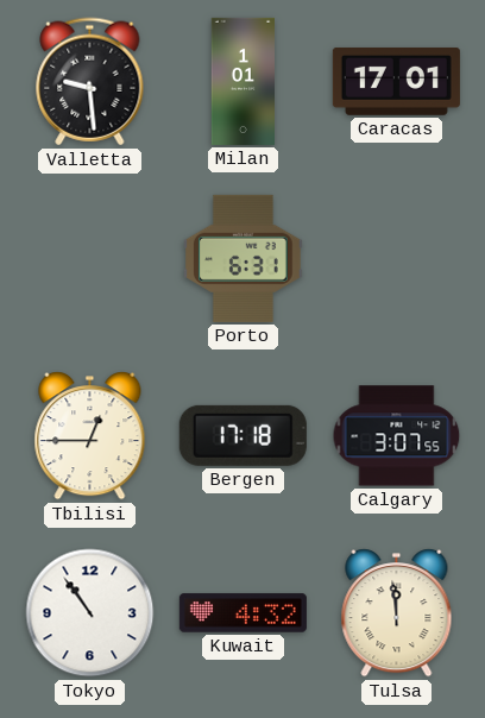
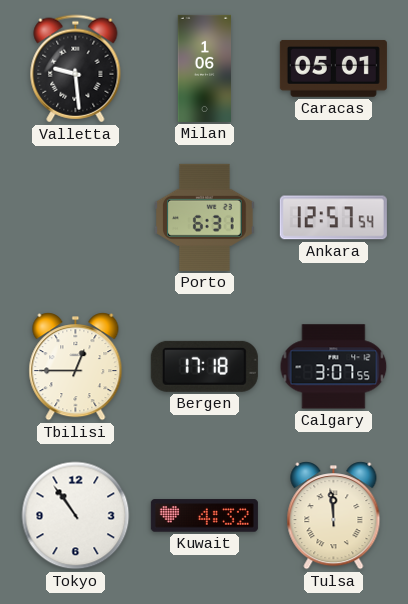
Milan: 1:01 -> 1:06
Caracas: 17:01 -> 05:01
Ankara: none -> 12:57
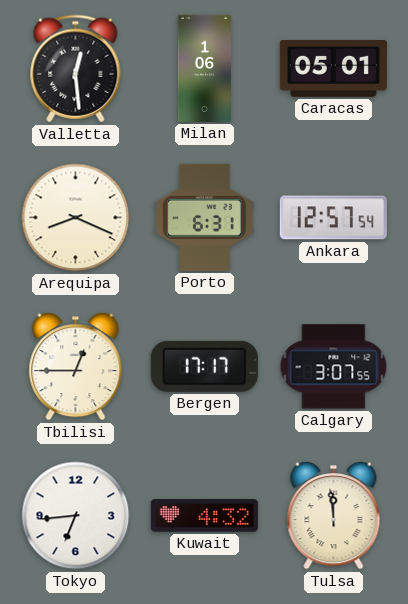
Valletta: 9:29 -> 12:29
Arequipa: none -> 8:19
Bergen: 17:18 -> 17:17
Tokyo: 10:54 -> 6:44
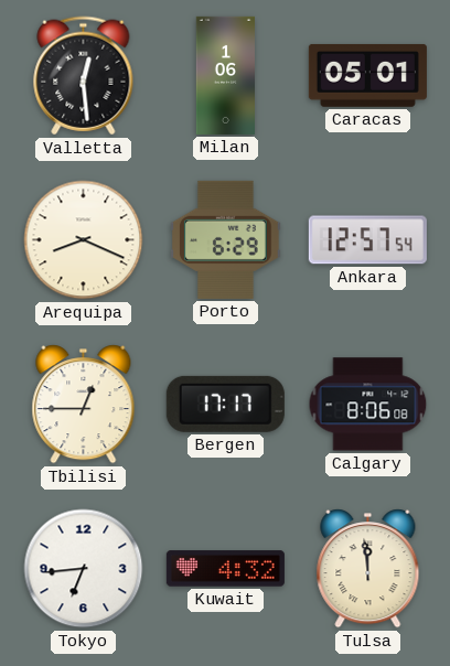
Porto: 6:31 -> 6:29
Calgary: 3:07 -> 8:06
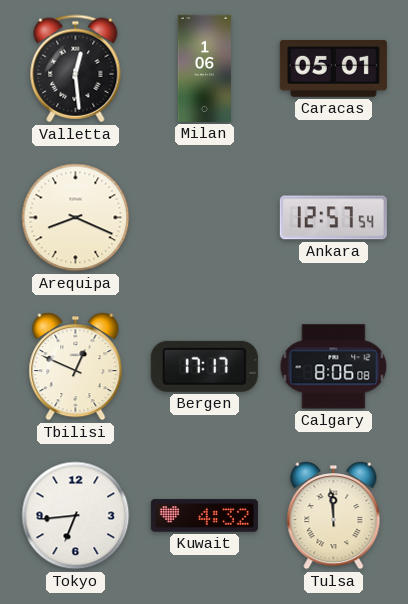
Porto: 6:29 -> none
Tbilisi: 12:45 -> 12:49
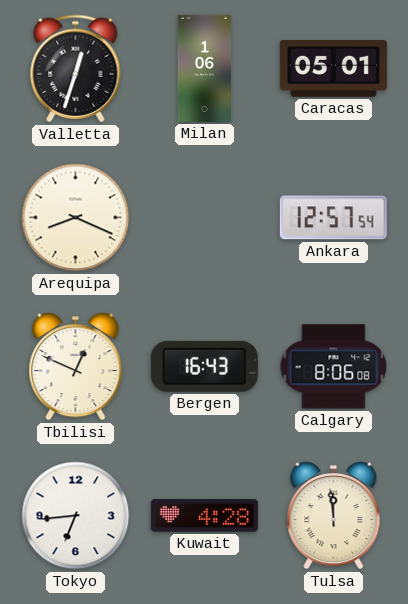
Valletta: 12:29 -> 12:33
Bergen: 17:17 -> 16:43
Kuwait: 4:32 -> 4:28
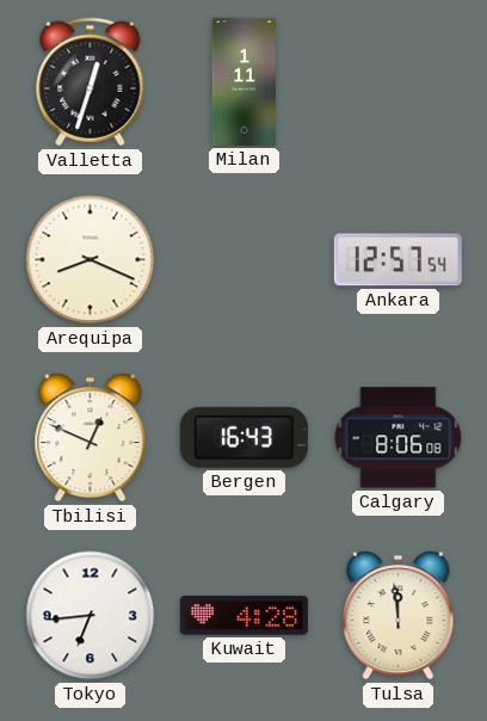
Milan: 1:06 -> 1:11
Caracas: 05:01 -> none
